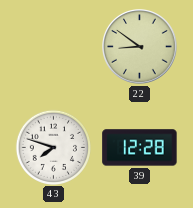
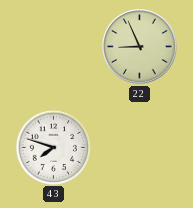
22: 8:51 -> 8:56
39: 12:28 -> none
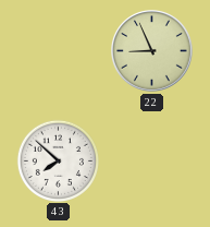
43: 7:48 -> 7:52
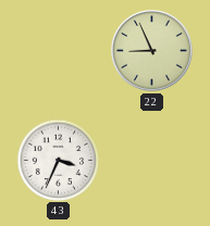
43: 7:52 -> 3:34
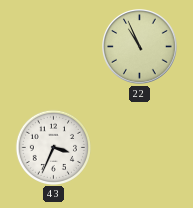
22: 8:56 -> 10:56
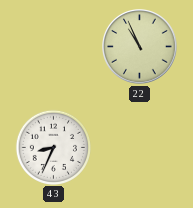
43: 3:34 -> 8:34
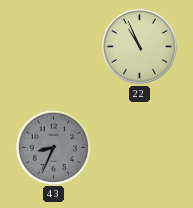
43 dial: white -> grey
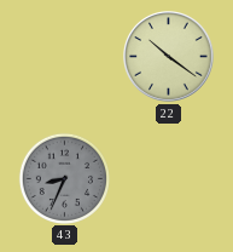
22: 10:56 -> 10:21
